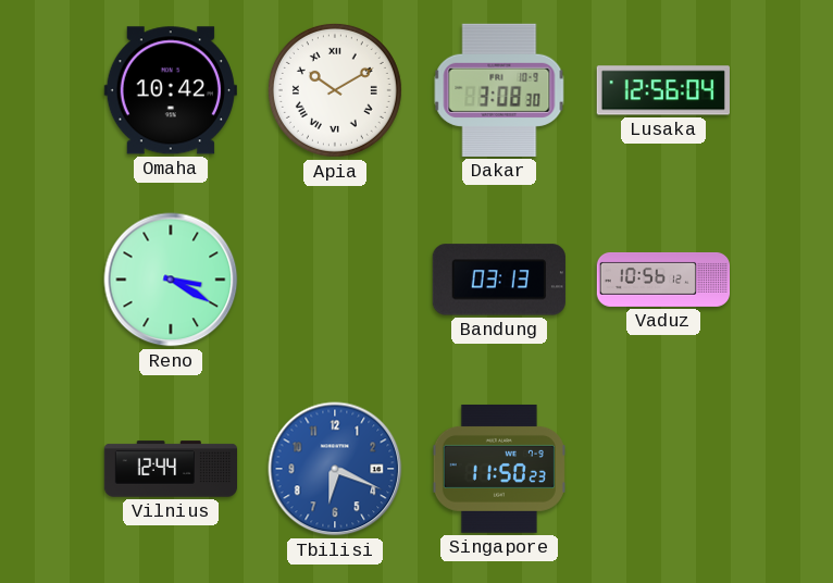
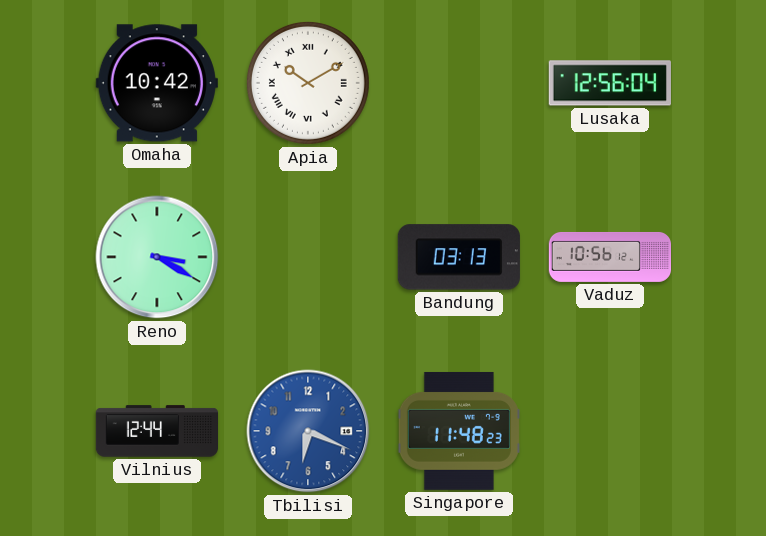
Dakar: 3:08 -> none
Singapore: 11:50 -> 11:48
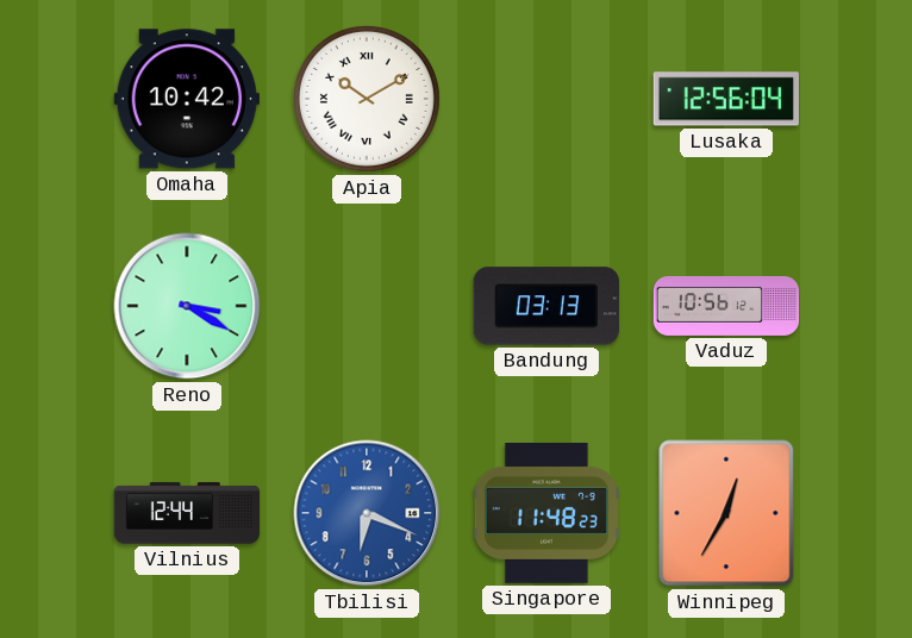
Winnipeg: none -> 12:35
